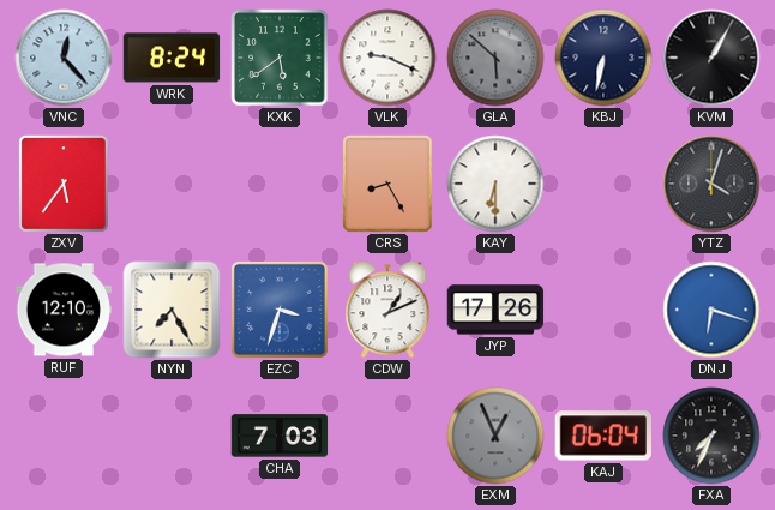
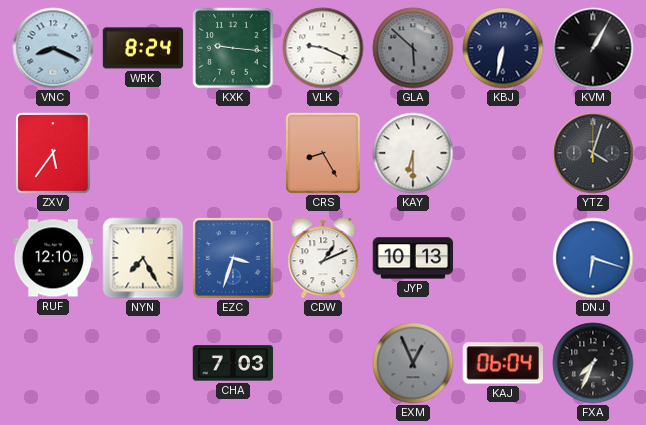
VNC: 12:23 -> 8:19
KXK: 5:39 -> 9:16
JYP: 17:26 -> 10:13
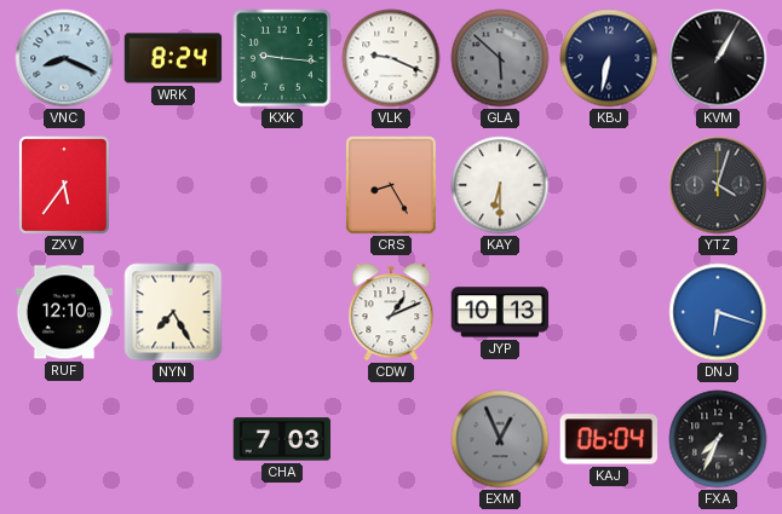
EZC: 3:33 -> none
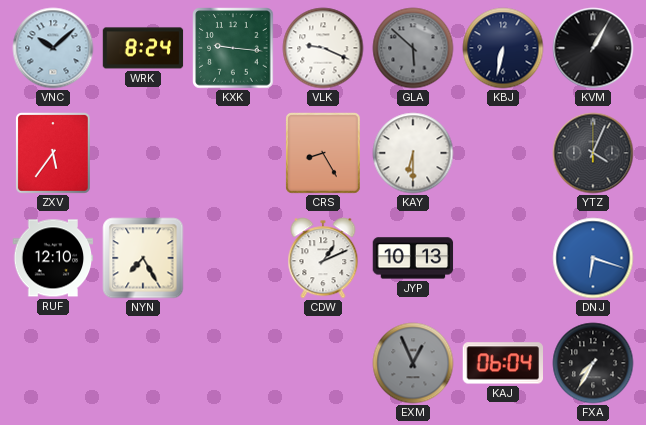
VNC: 8:19 -> 10:08
YTZ: 4:03 -> 4:04
CHA: 7:03 -> none
FXA: 7:34 -> 7:35
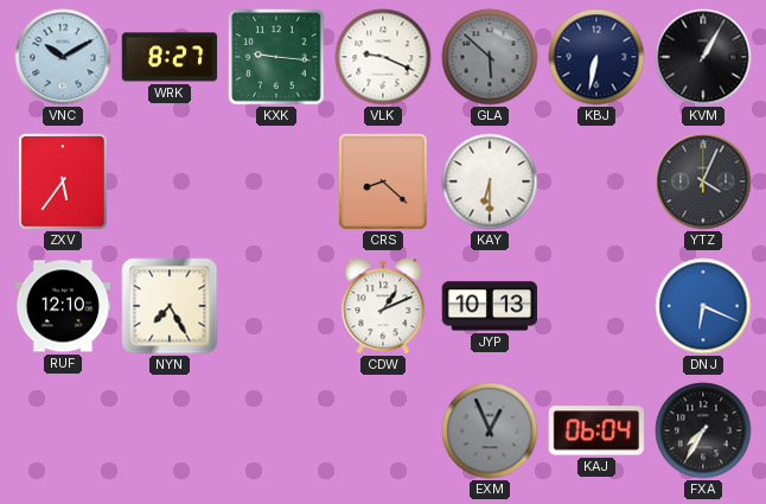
VNC: 10:08 -> 10:10
WRK: 8:24 -> 8:27
CRS: 8:25 -> 8:22
DNJ: 6:18 -> 6:19
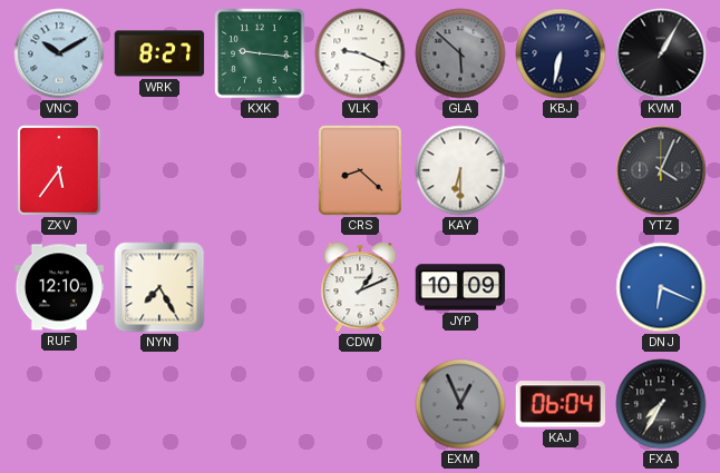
JYP: 10:13 -> 10:09
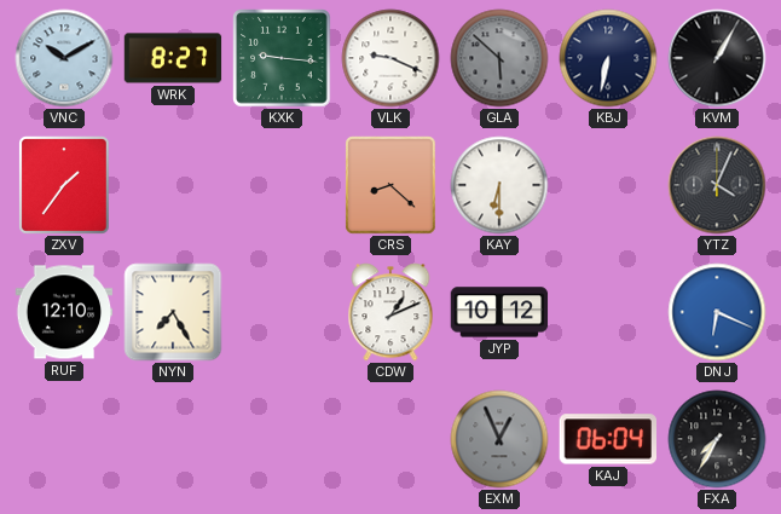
ZXV: 5:36 -> 1:36
JYP: 10:09 -> 10:12
